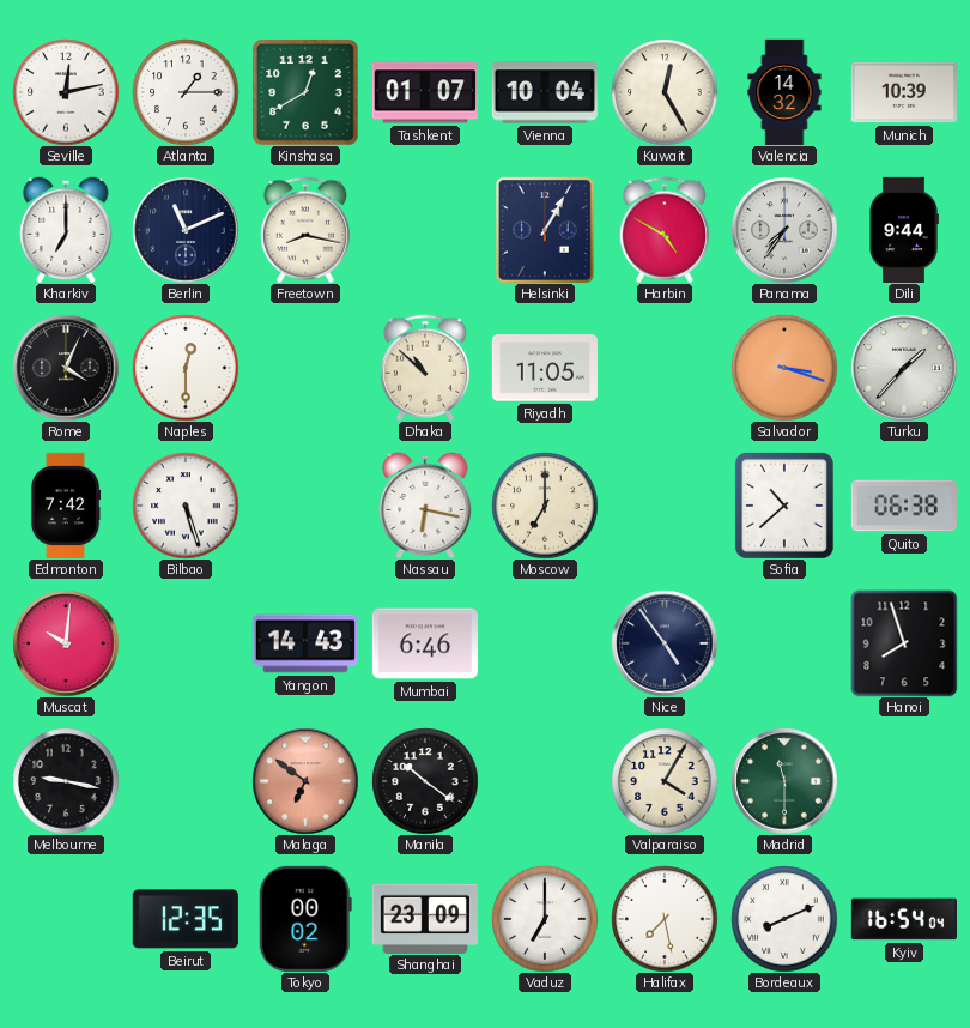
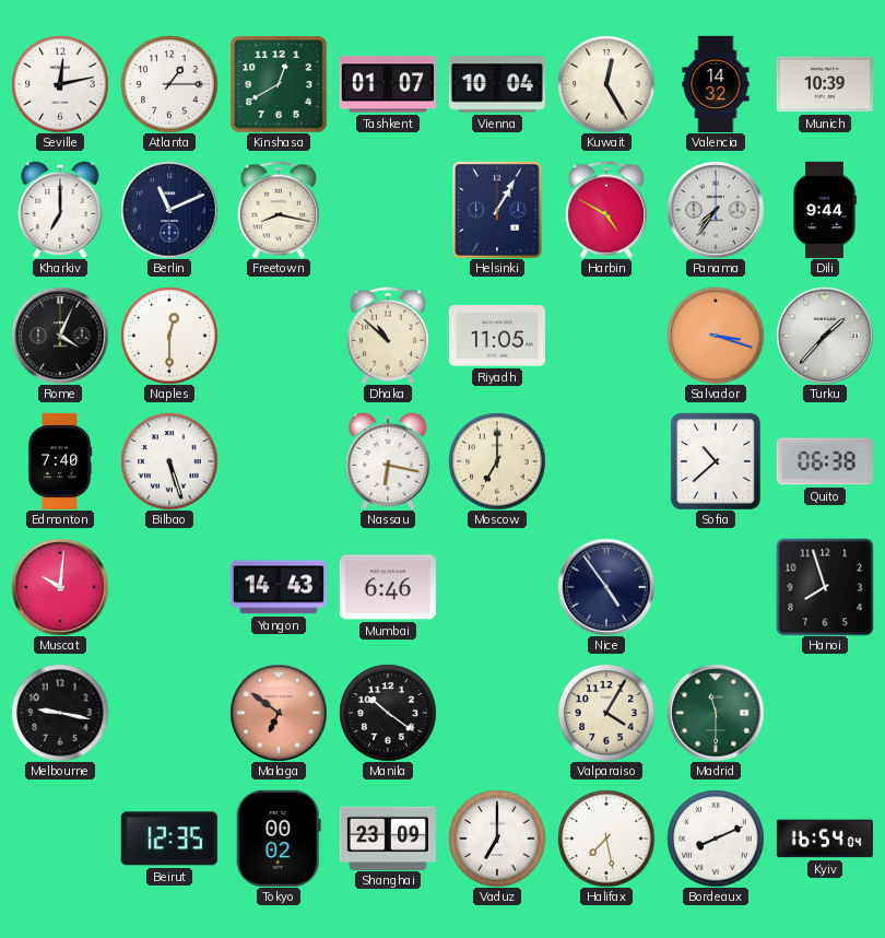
Edmonton: 7:42 -> 7:40
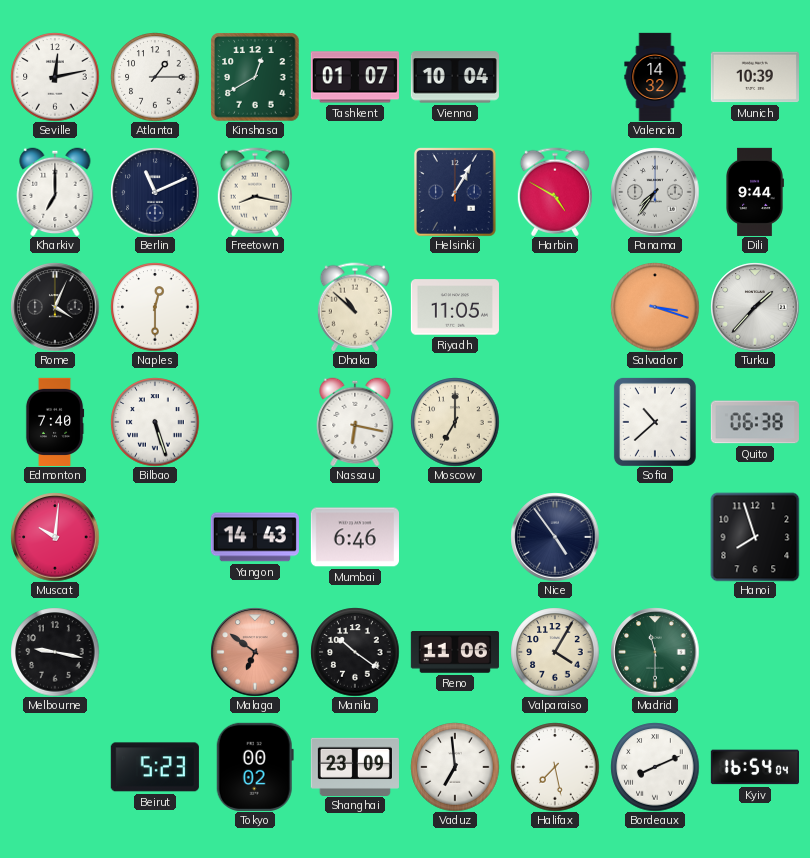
Kuwait: 12:25 -> none
Reno: none -> 11:06
Beirut: 12:35 -> 5:23
Vaduz: 7:00 -> 6:59
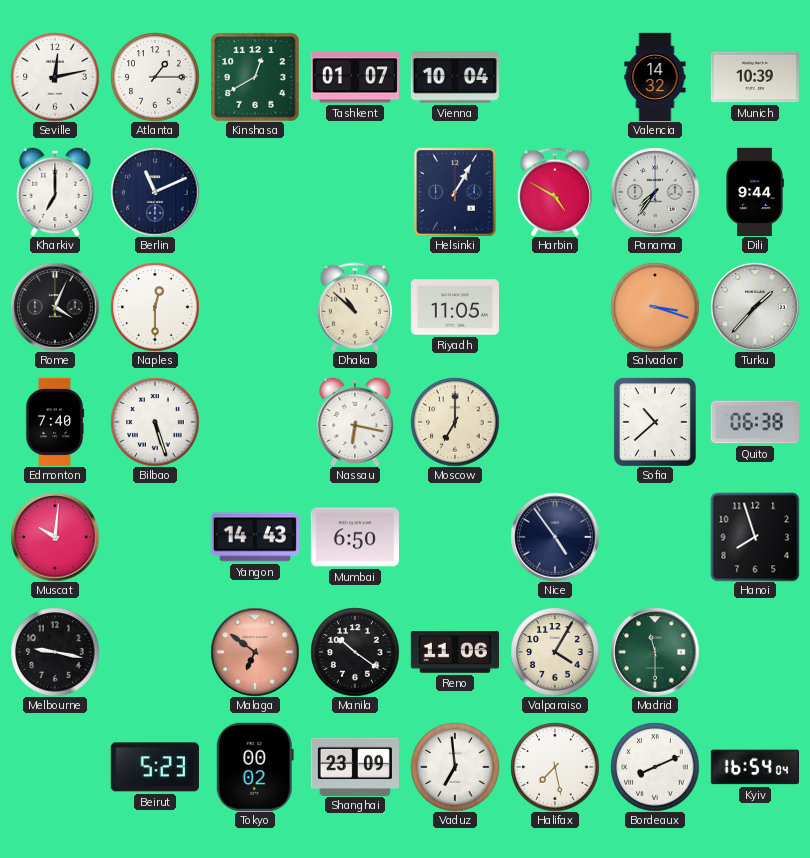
Freetown: 8:17 -> none
Mumbai: 6:46 -> 6:50
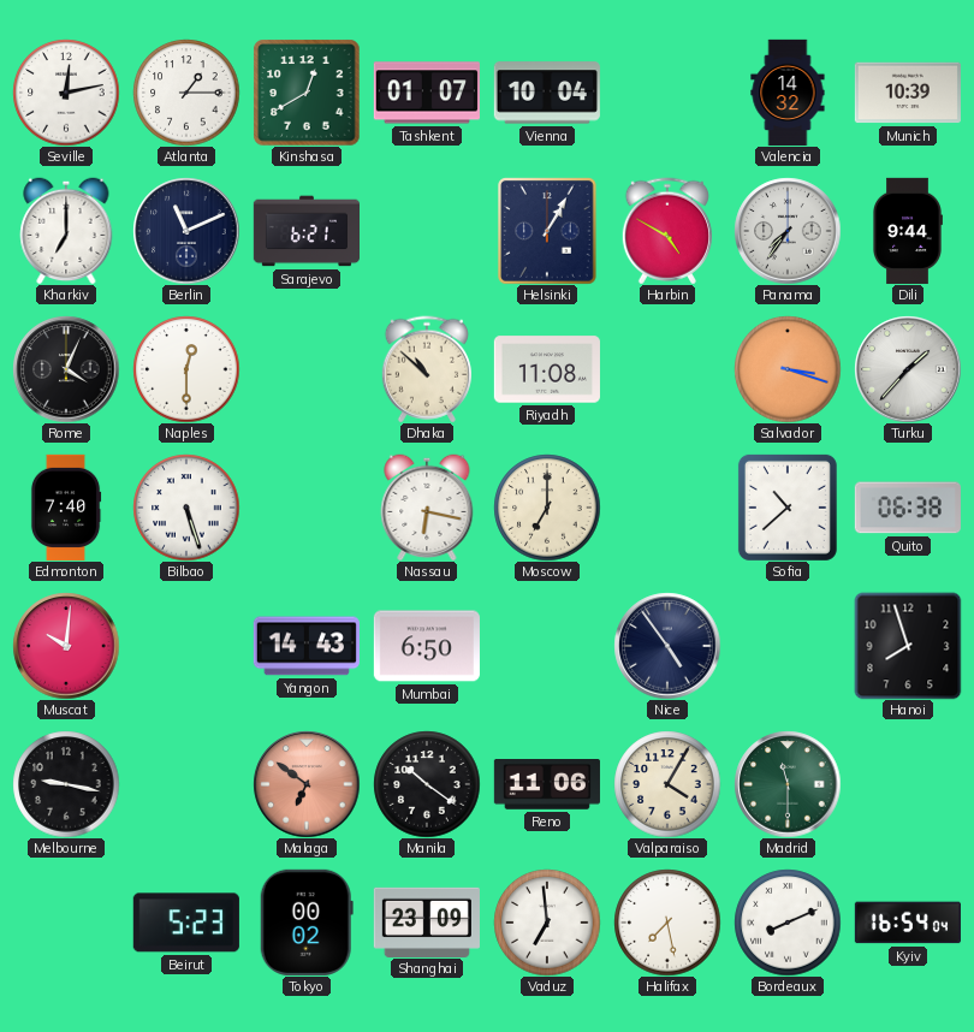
Sarajevo: none -> 6:21
Riyadh: 11:05 -> 11:08
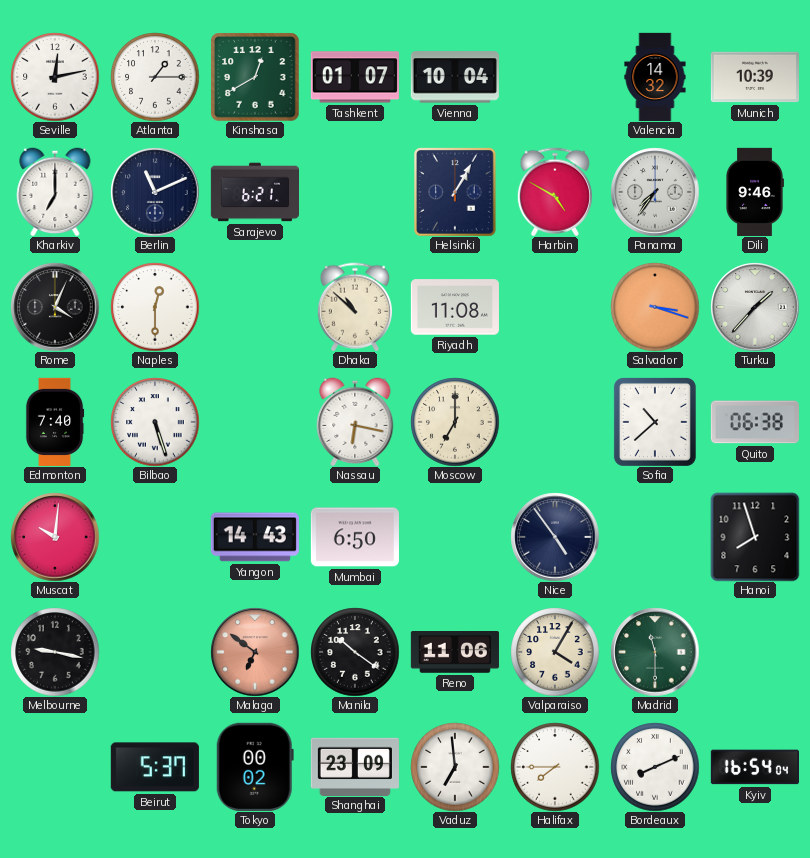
Dili: 9:44 -> 9:46
Beirut: 5:23 -> 5:37
Halifax: 7:28 -> 7:45
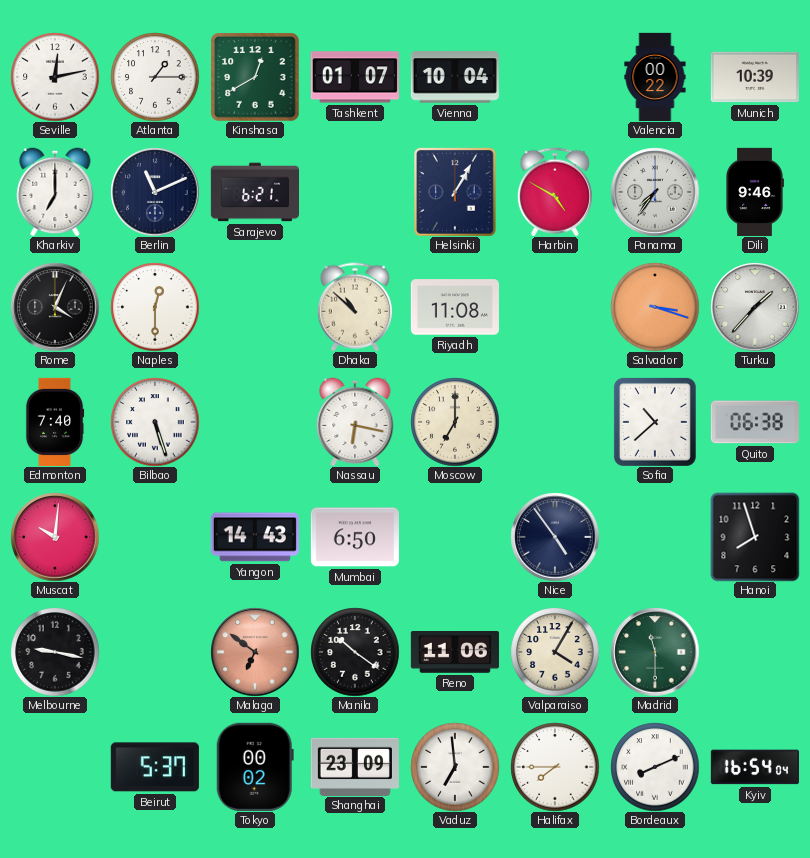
Valencia: 14:32 -> 00:22
